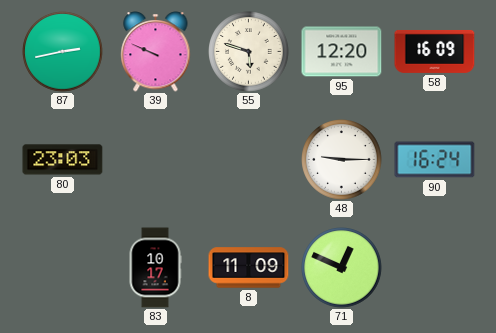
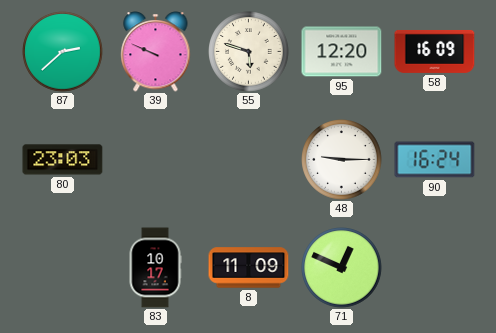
87: 2:43 -> 2:38
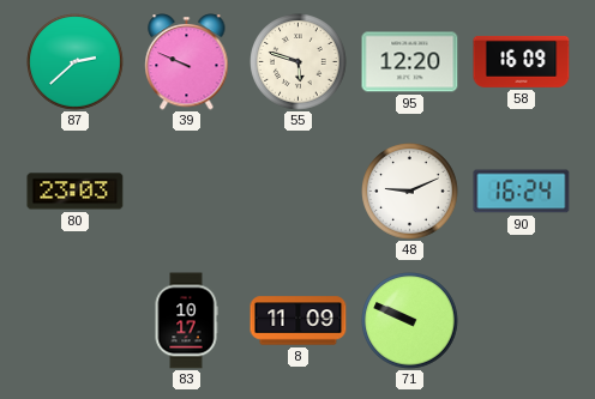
48: 9:15 -> 9:11
71: 12:49 -> 9:49
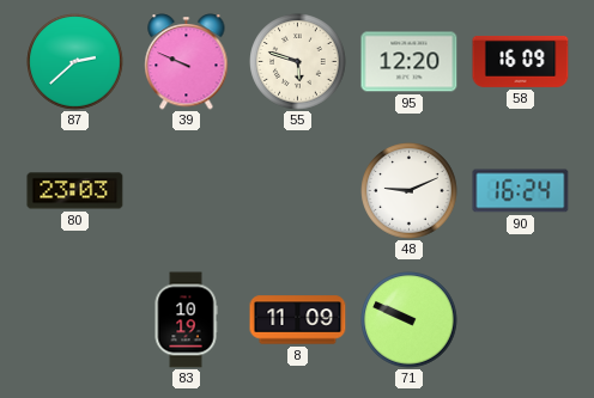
83: 10:17 -> 10:19
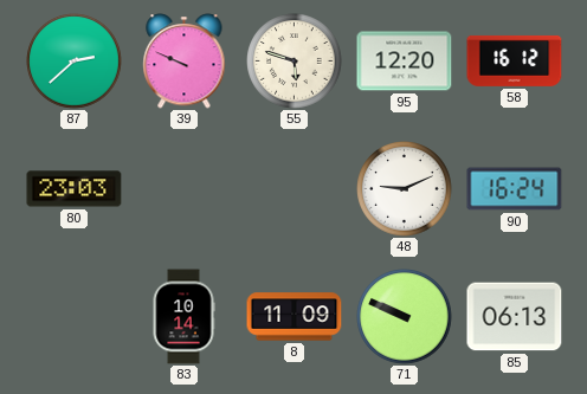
58: 16:09 -> 16:12
83: 10:19 -> 10:14
85: none -> 06:13
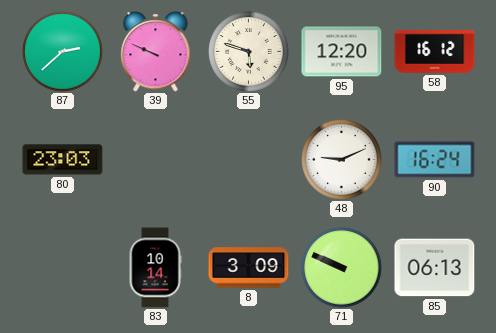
8: 11:09 -> 3:09
